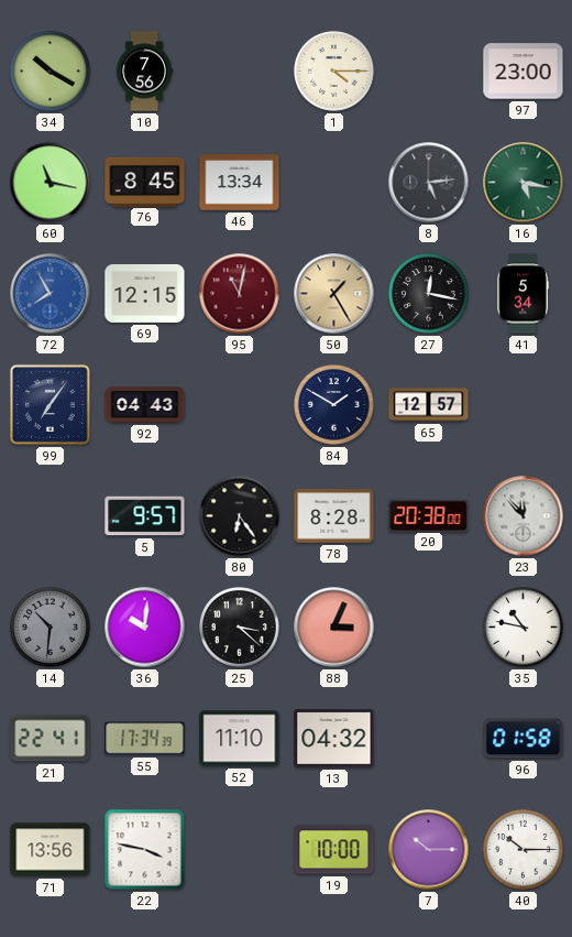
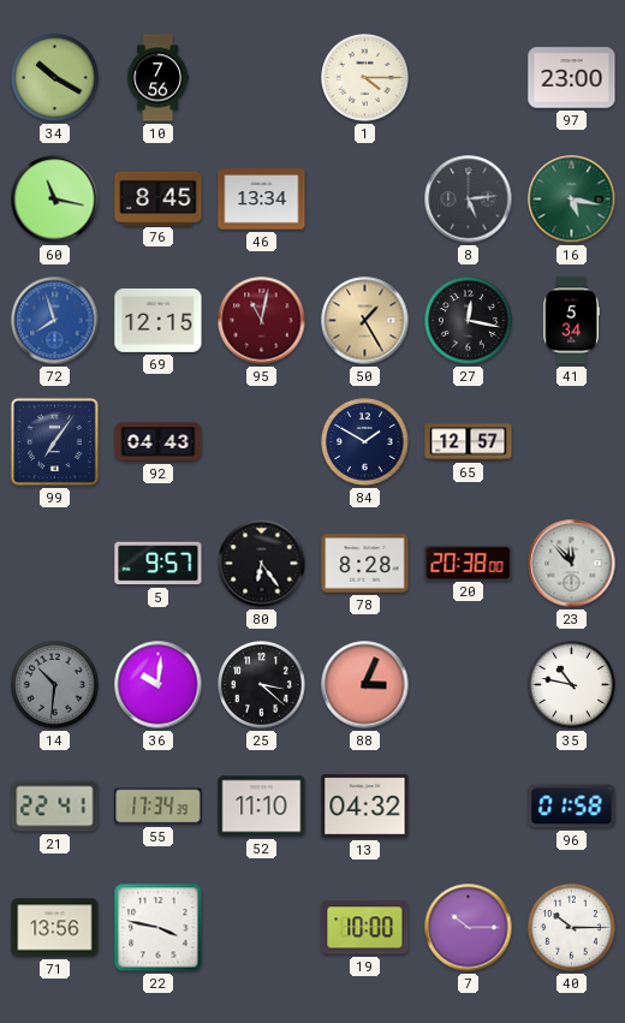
72: 7:55 -> 7:57
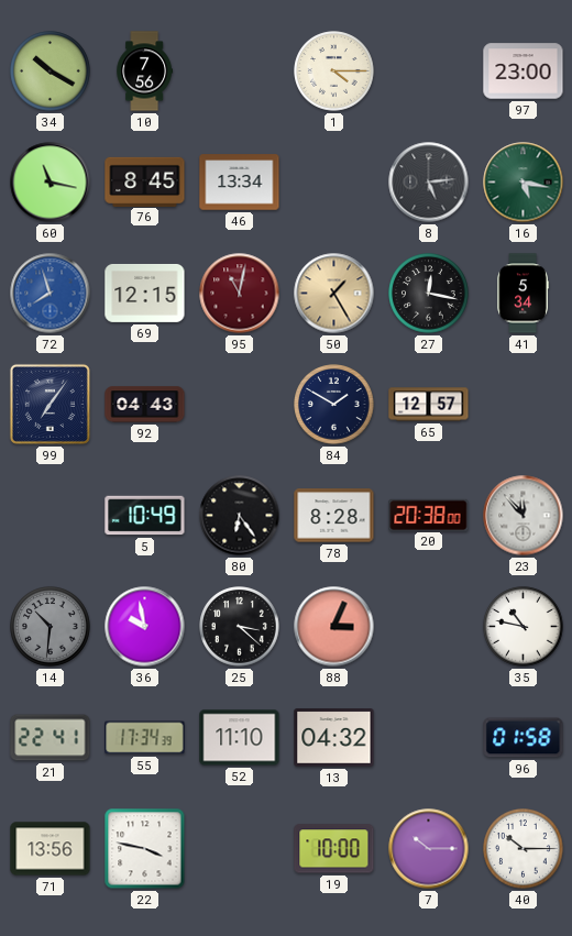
5: 9:57 -> 10:49
36: 10:01 -> 9:58
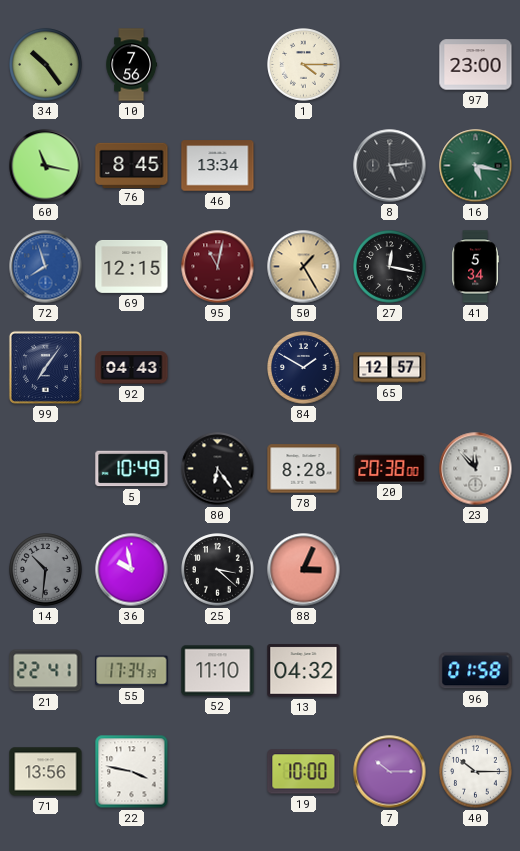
34: 10:20 -> 10:24
35: 10:47 -> none
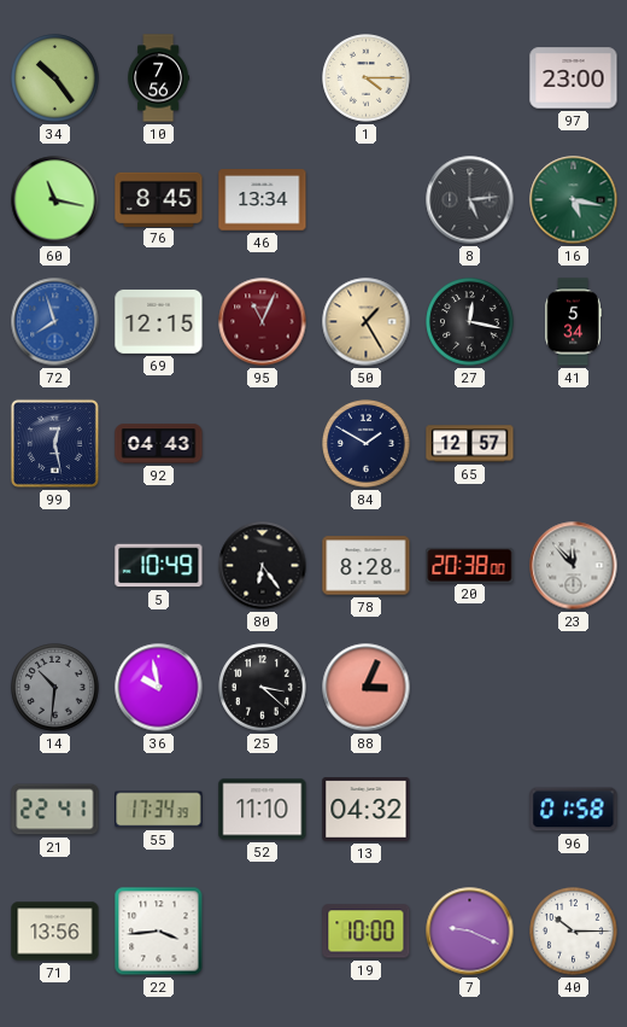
95: 11:02 -> 11:04
99: 7:06 -> 12:28
22: 3:47 -> 3:44
7: 10:15 -> 9:19
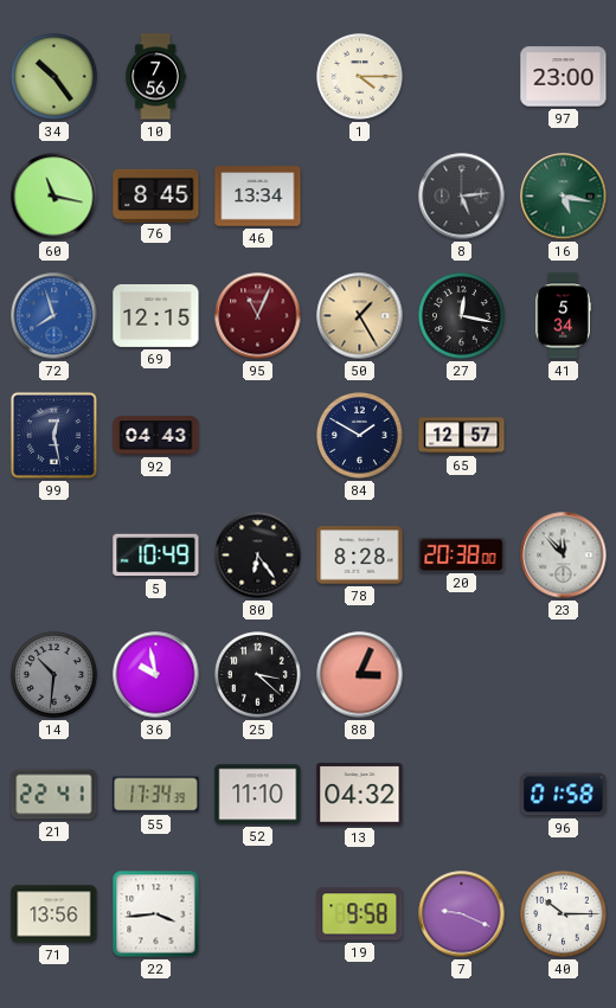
19: 10:00 -> 9:58
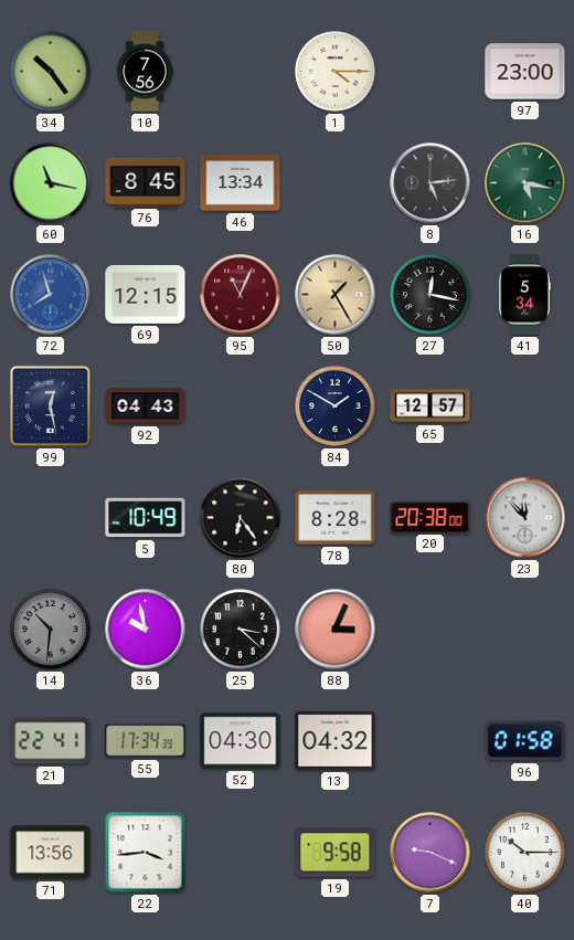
52: 11:10 -> 04:30
